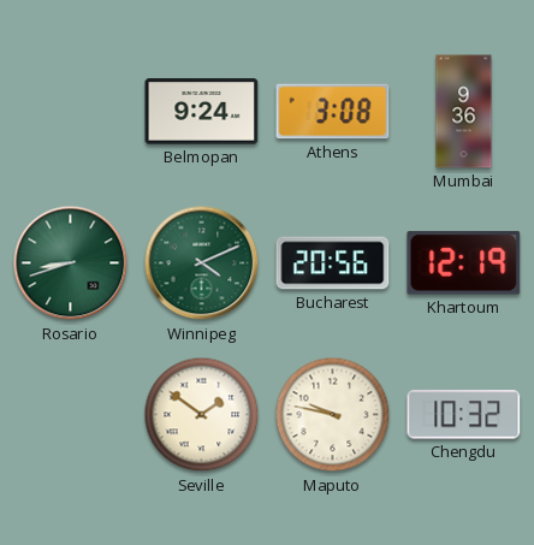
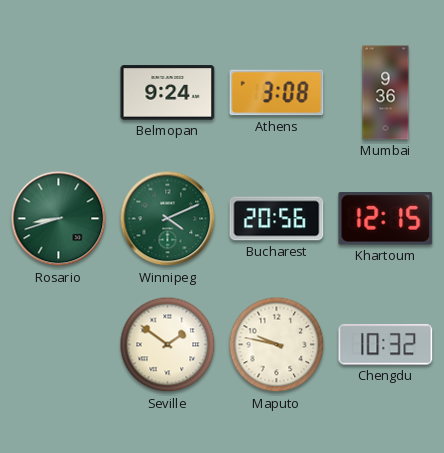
Khartoum: 12:19 -> 12:15
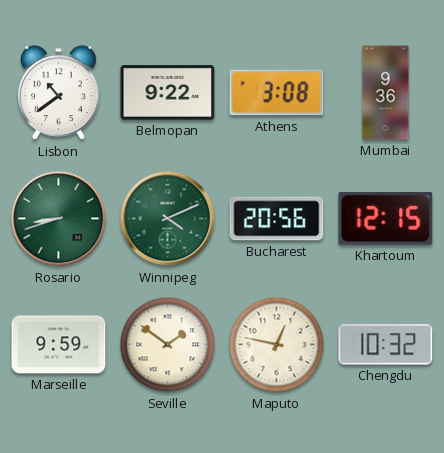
Lisbon: none -> 10:39
Belmopan: 9:24 -> 9:22
Marseille: none -> 9:59
Maputo: 9:47 -> 12:47
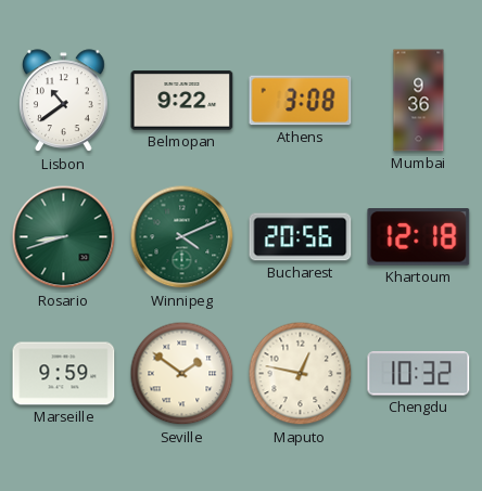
Khartoum: 12:15 -> 12:18
